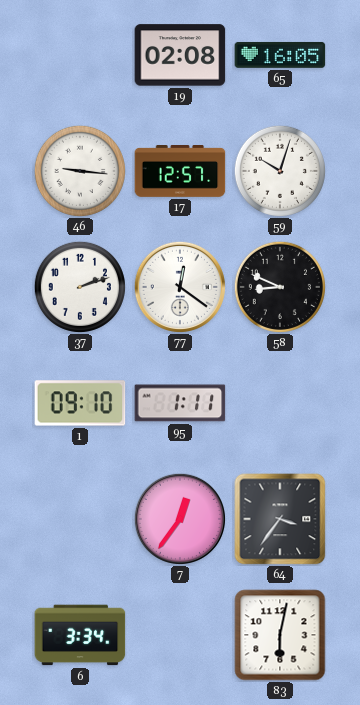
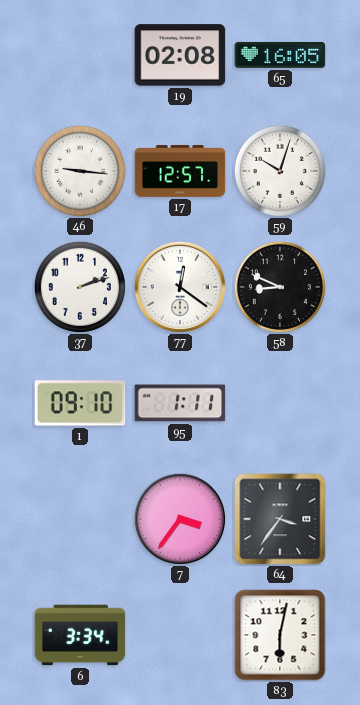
7: 12:36 -> 3:36
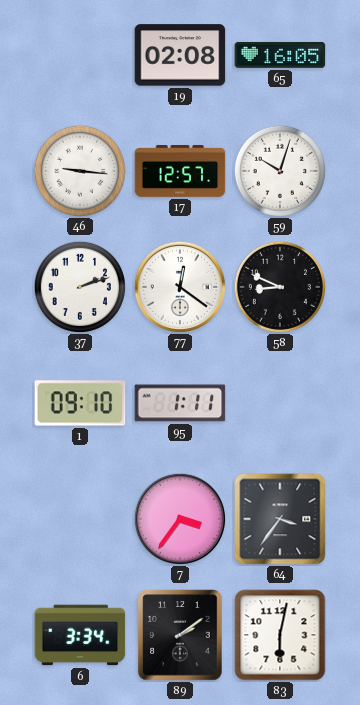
89: none -> 2:09
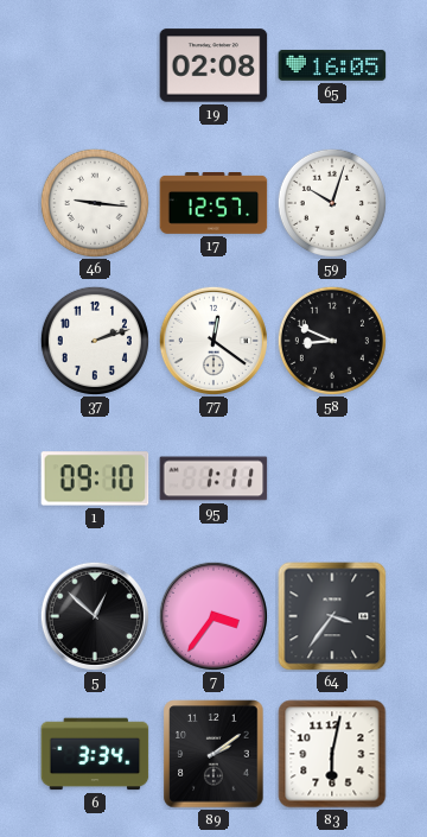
5: none -> 12:52
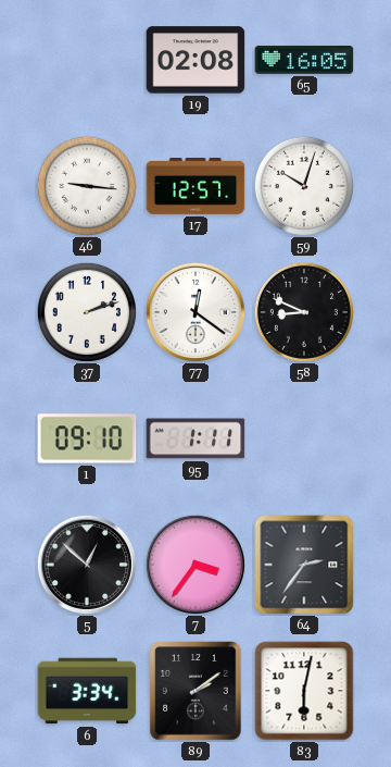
64: 3:36 -> 2:36
